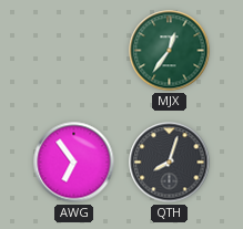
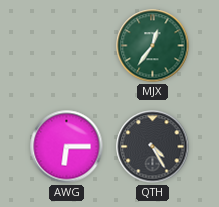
AWG: 6:54 -> 6:15
QTH: 8:03 -> 4:25
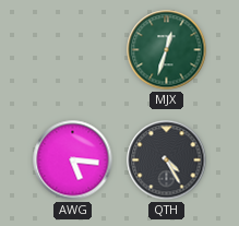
MJX: 12:36 -> 12:33
AWG: 6:15 -> 5:16
